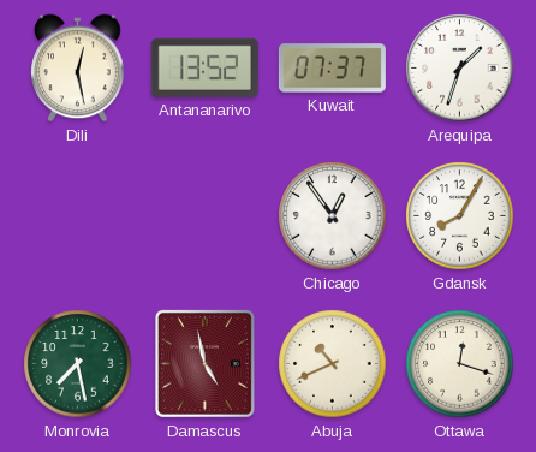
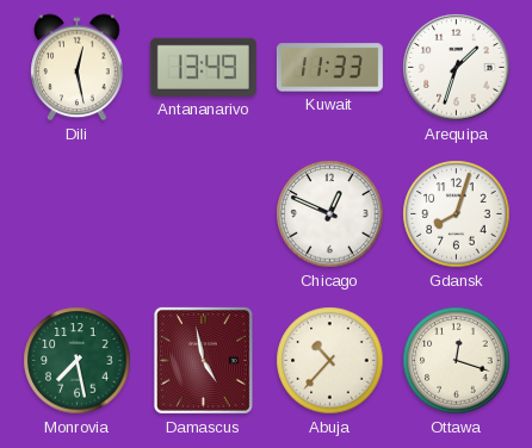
Antananarivo: 13:52 -> 13:49
Kuwait: 07:37 -> 11:33
Chicago: 12:54 -> 12:49
Gdansk: 8:05 -> 8:03
Abuja: 10:41 -> 10:37
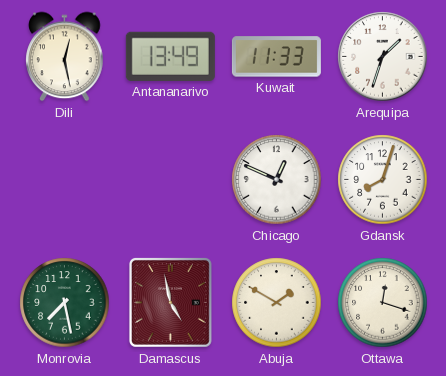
Abuja: 10:37 -> 1:50
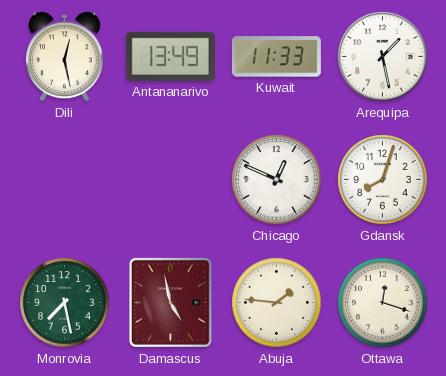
Arequipa: 1:33 -> 1:28
Abuja: 1:50 -> 1:46
